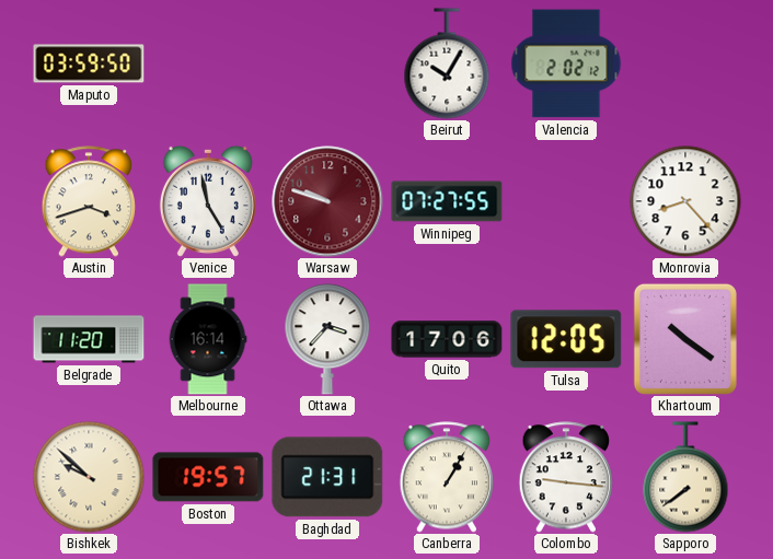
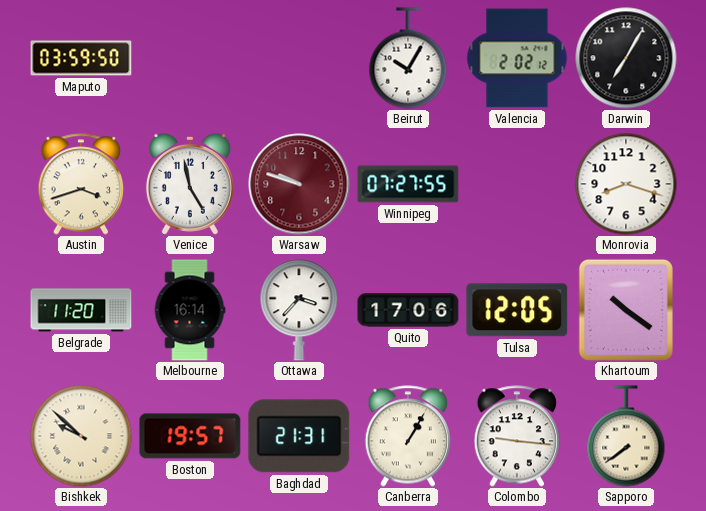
Darwin: none -> 7:05
Monrovia: 8:23 -> 8:18
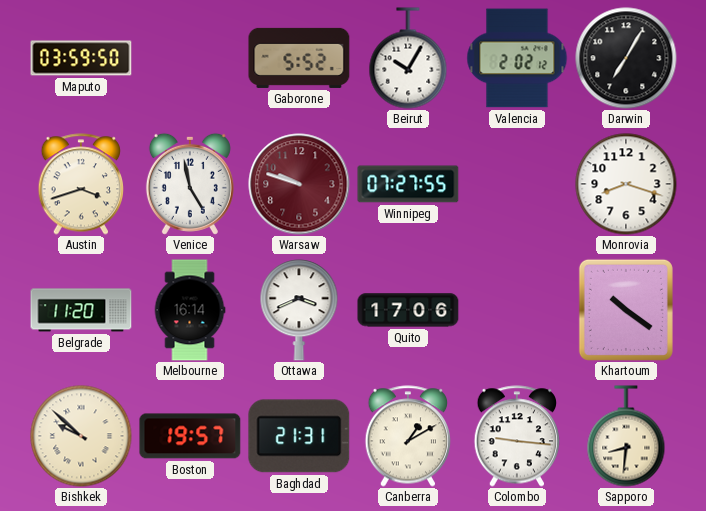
Gaborone: none -> 5:52
Ottawa: 3:37 -> 3:41
Tulsa: 12:05 -> none
Canberra: 1:05 -> 1:10
Sapporo: 7:39 -> 8:31
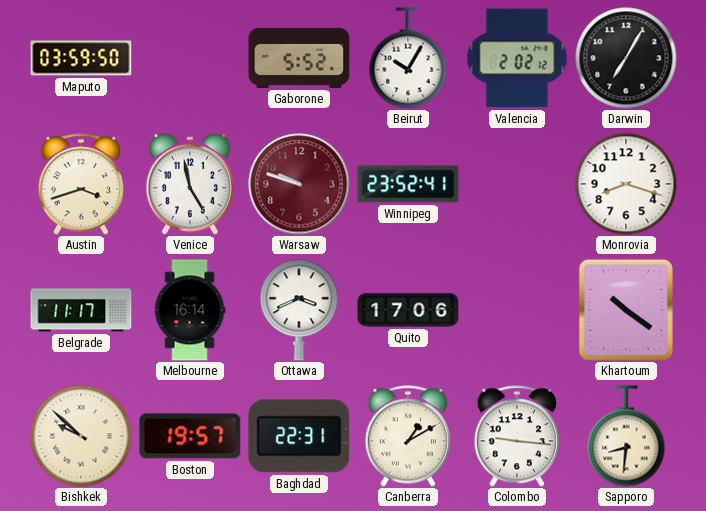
Winnipeg: 07:27 -> 23:52
Belgrade: 11:20 -> 11:17
Baghdad: 21:31 -> 22:31
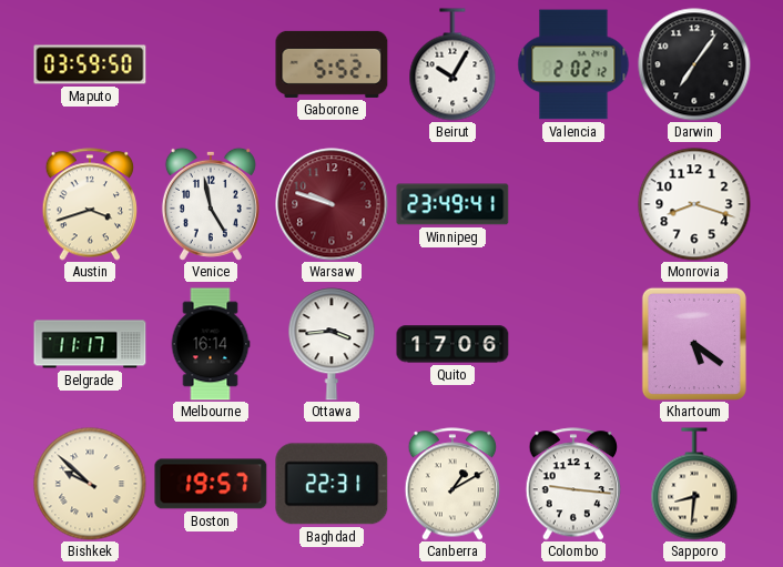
Darwin: 7:05 -> 7:06
Winnipeg: 23:52 -> 23:49
Ottawa: 3:41 -> 3:44
Khartoum: 10:21 -> 5:21
